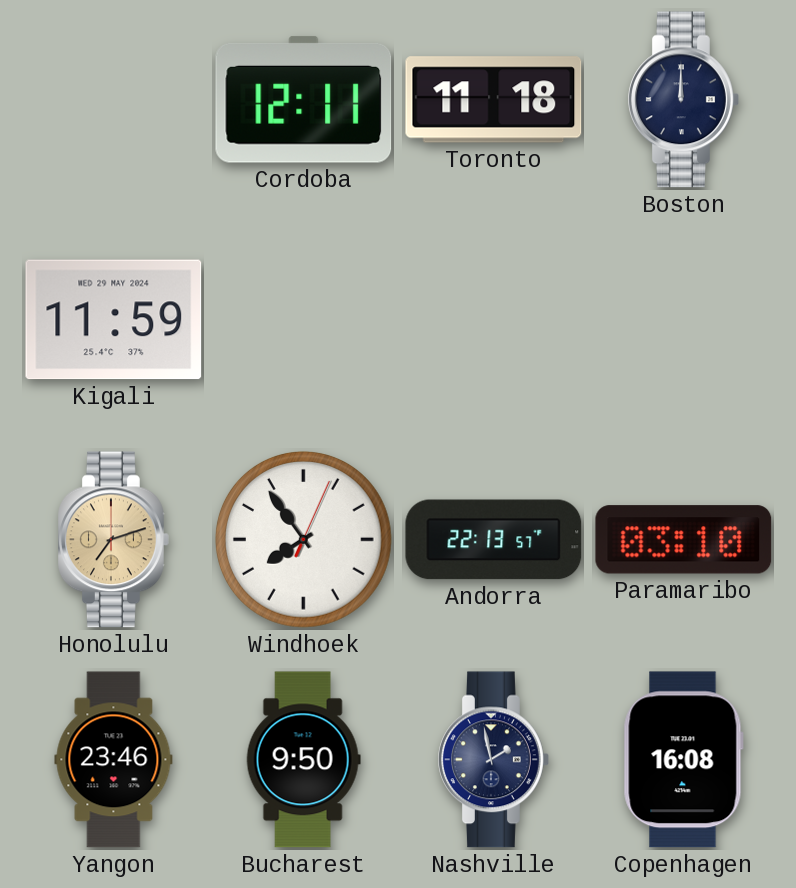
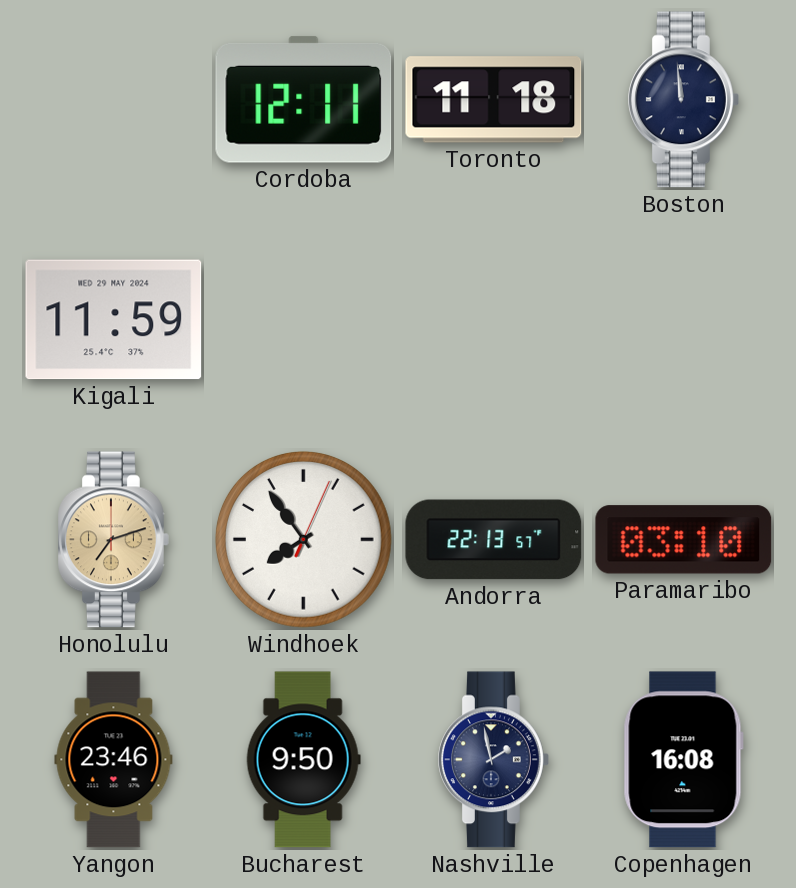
Boston: 12:00 -> 11:59
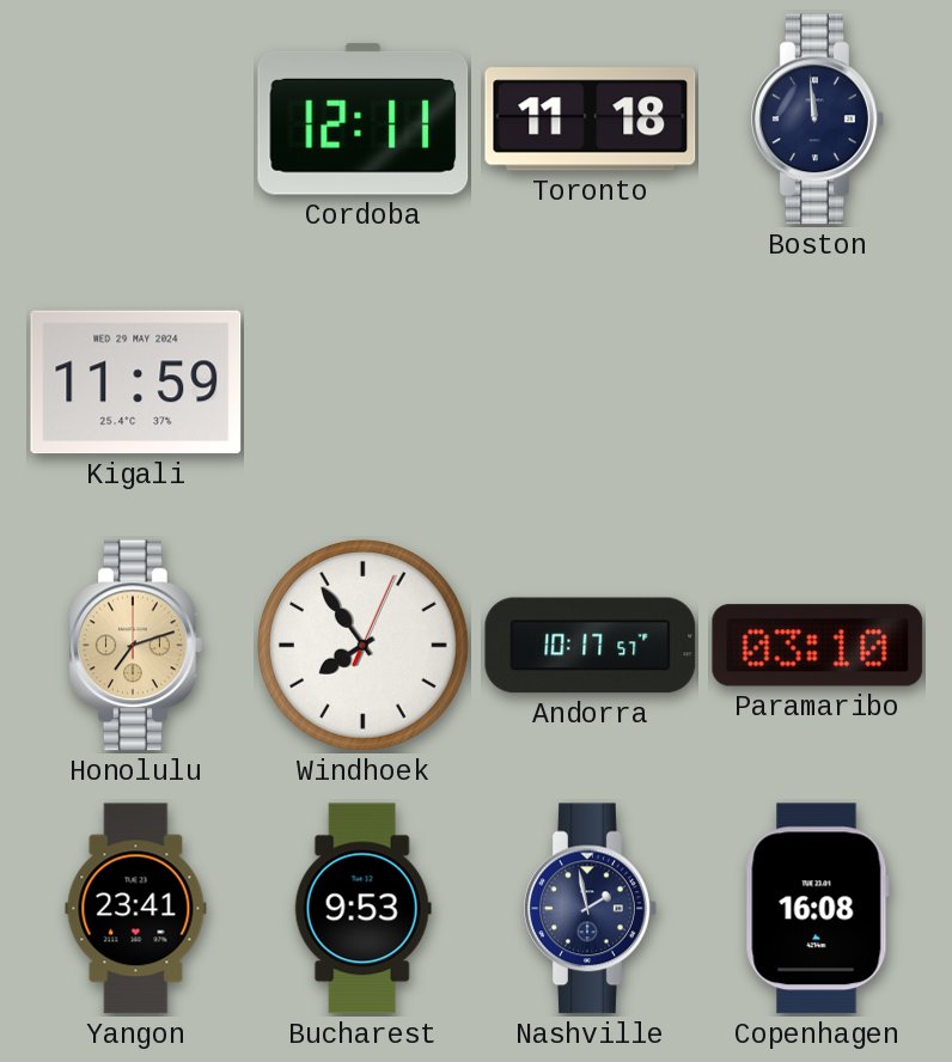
Andorra: 22:13 -> 10:17
Yangon: 23:46 -> 23:41
Bucharest: 9:50 -> 9:53
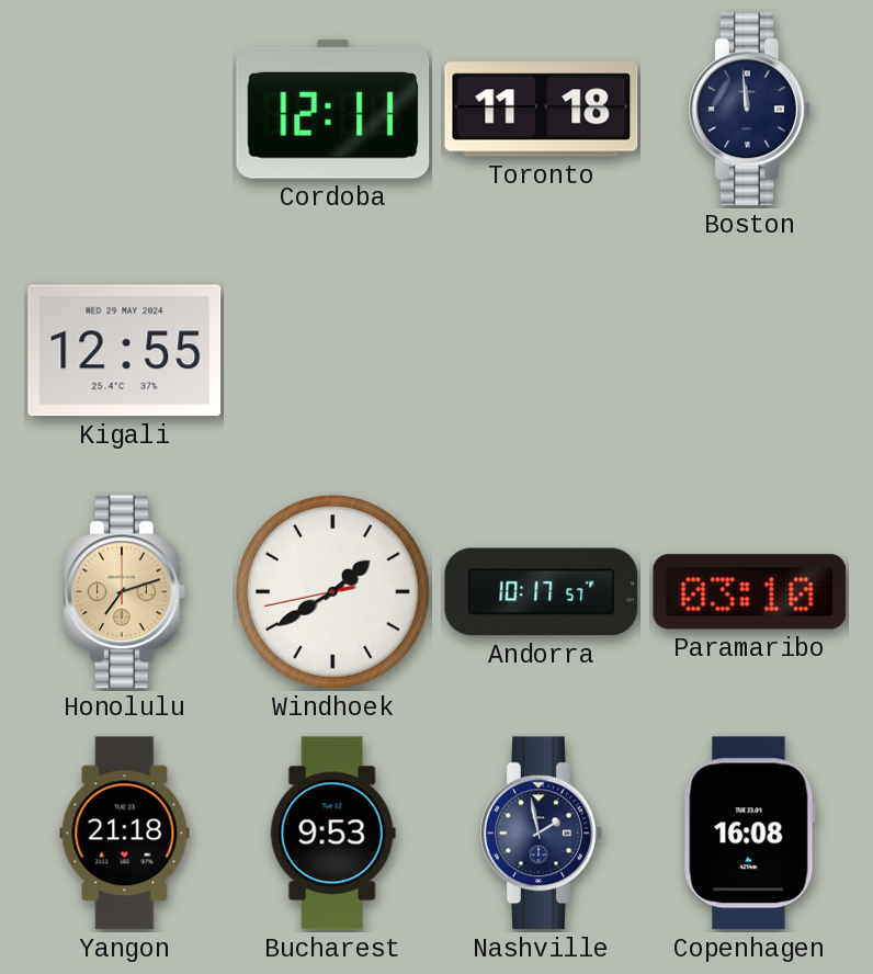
Kigali: 11:59 -> 12:55
Windhoek: 7:54 -> 1:39
Yangon: 23:41 -> 21:18
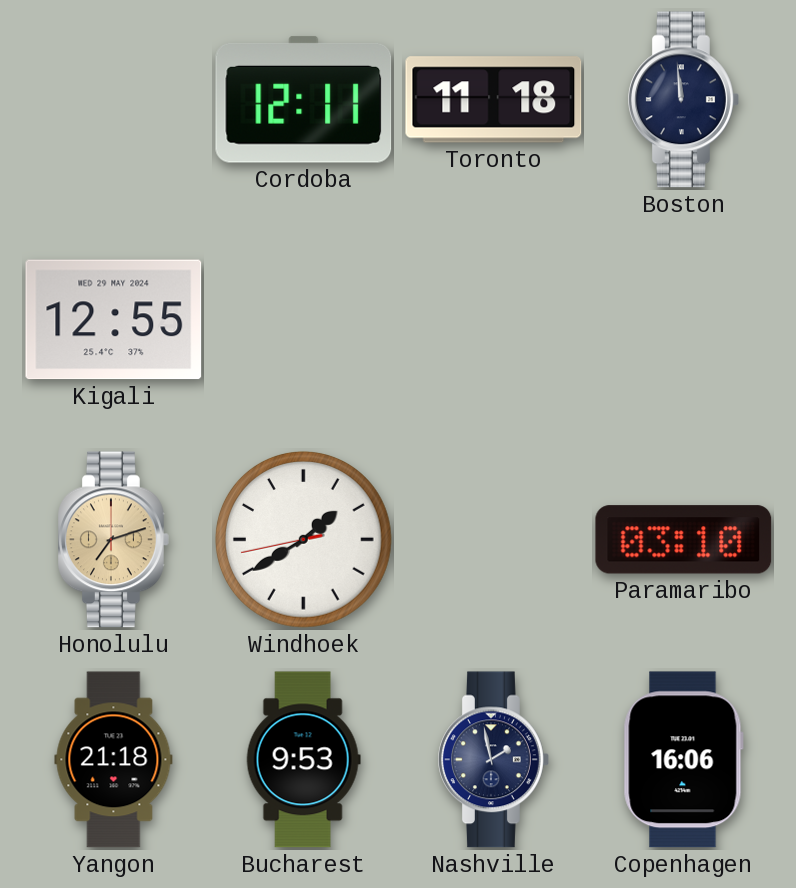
Andorra: 10:17 -> none
Copenhagen: 16:08 -> 16:06
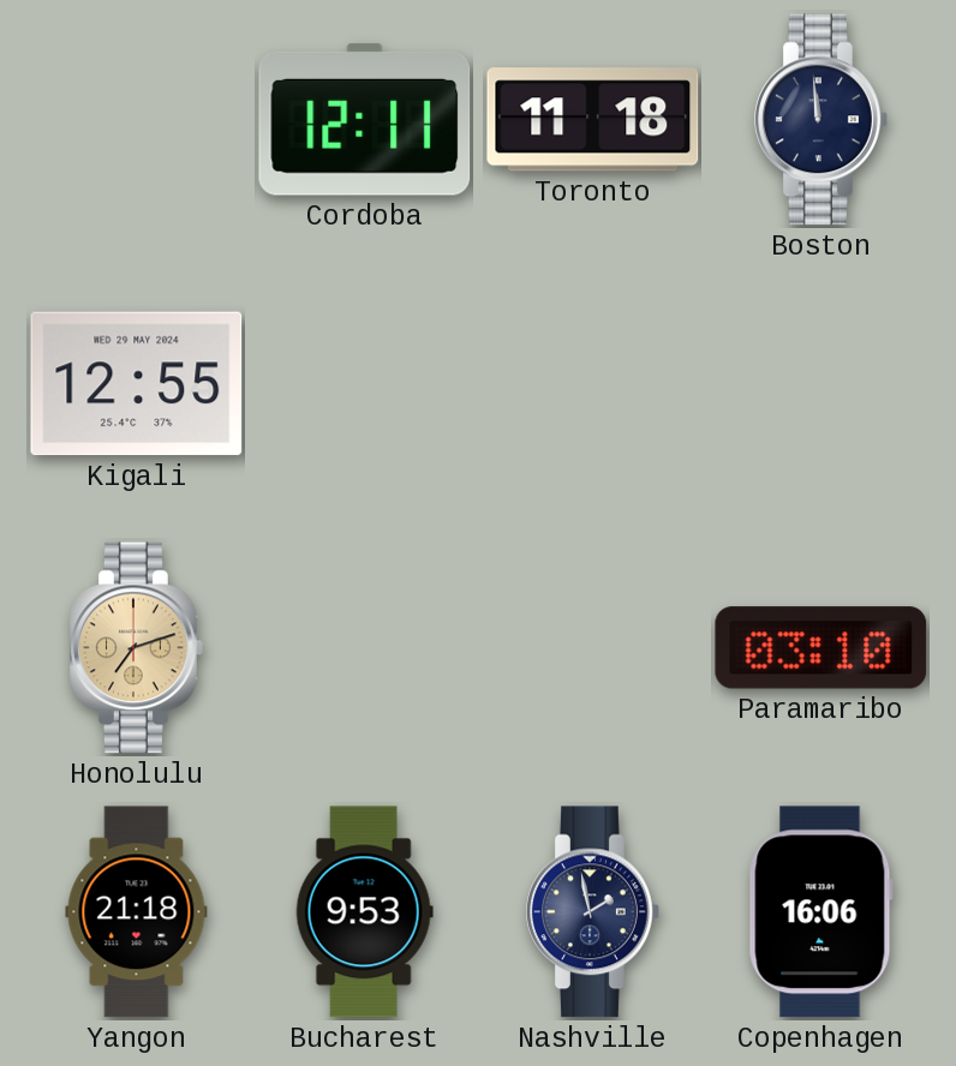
Windhoek: 1:39 -> none
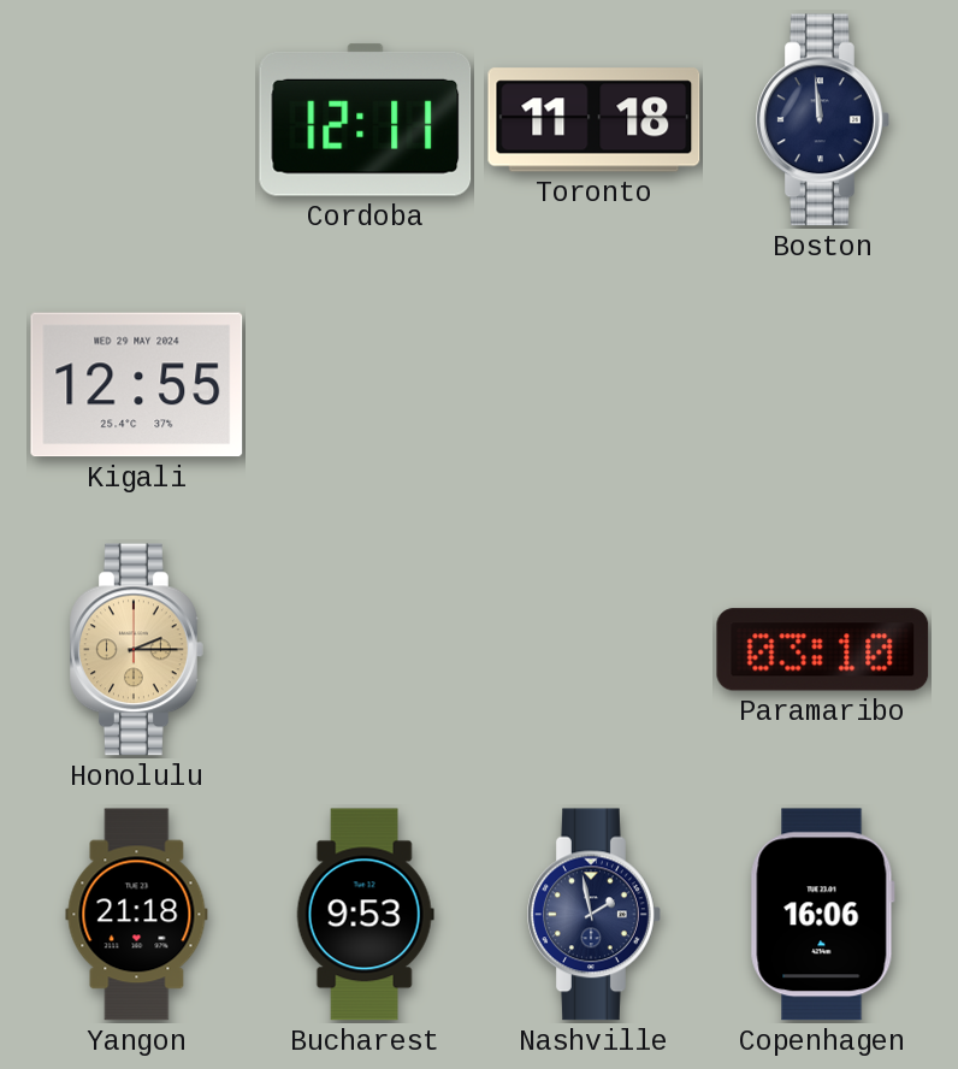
Honolulu: 7:12 -> 2:15
